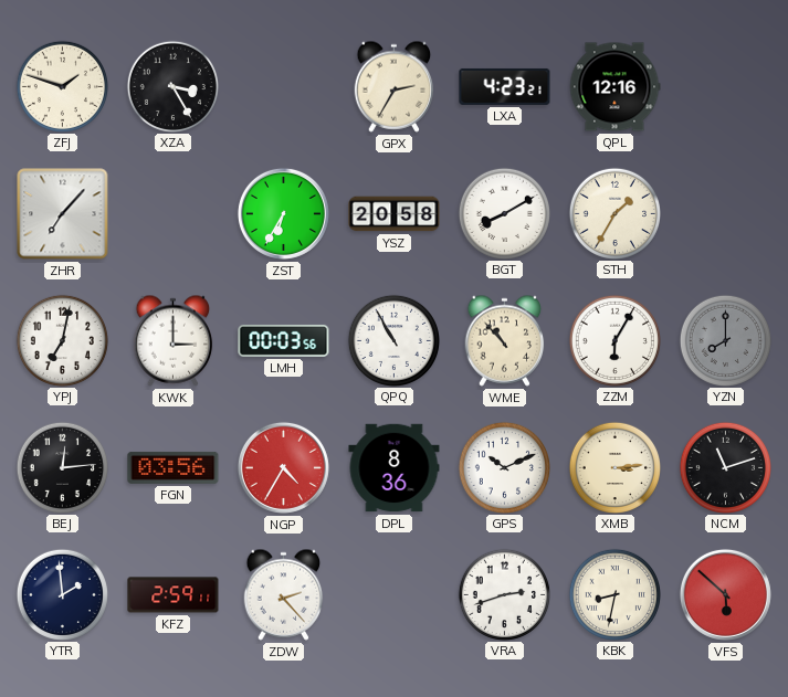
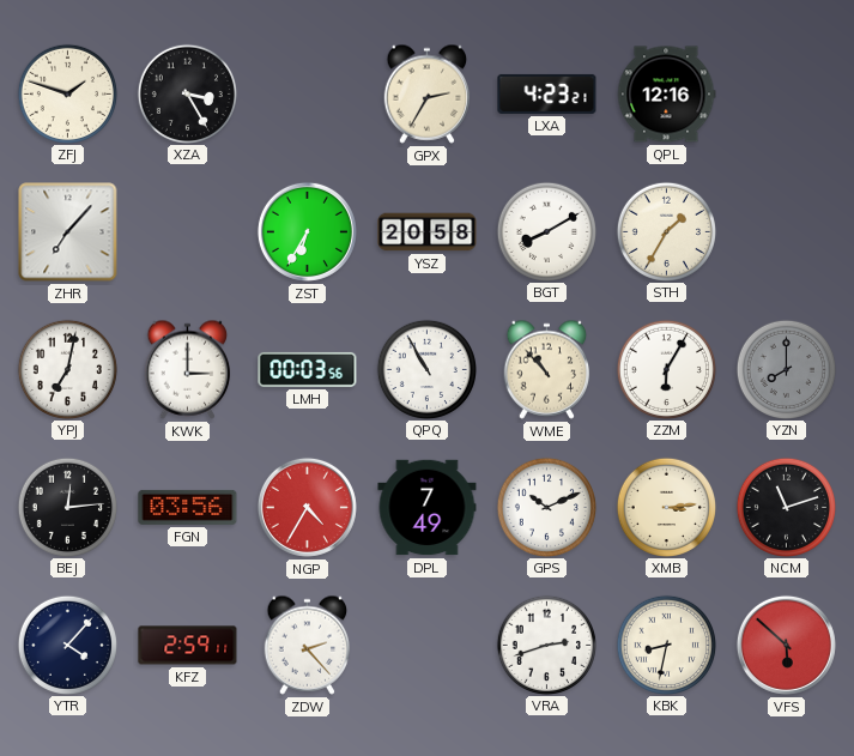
DPL: 8:36 -> 7:49
YTR: 1:59 -> 4:07
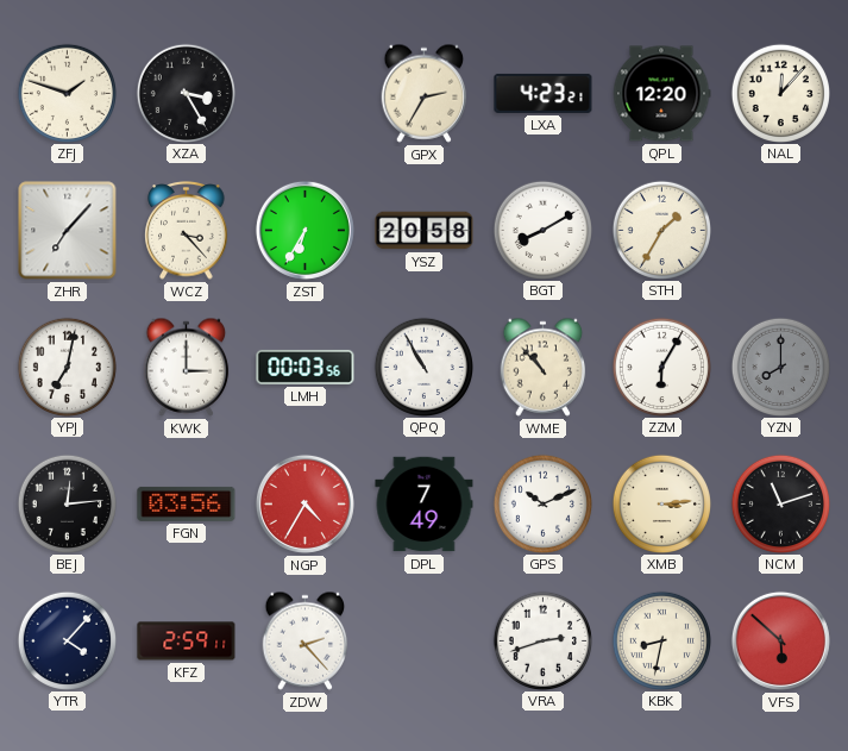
QPL: 12:16 -> 12:20
NAL: none -> 12:07
WCZ: none -> 3:23
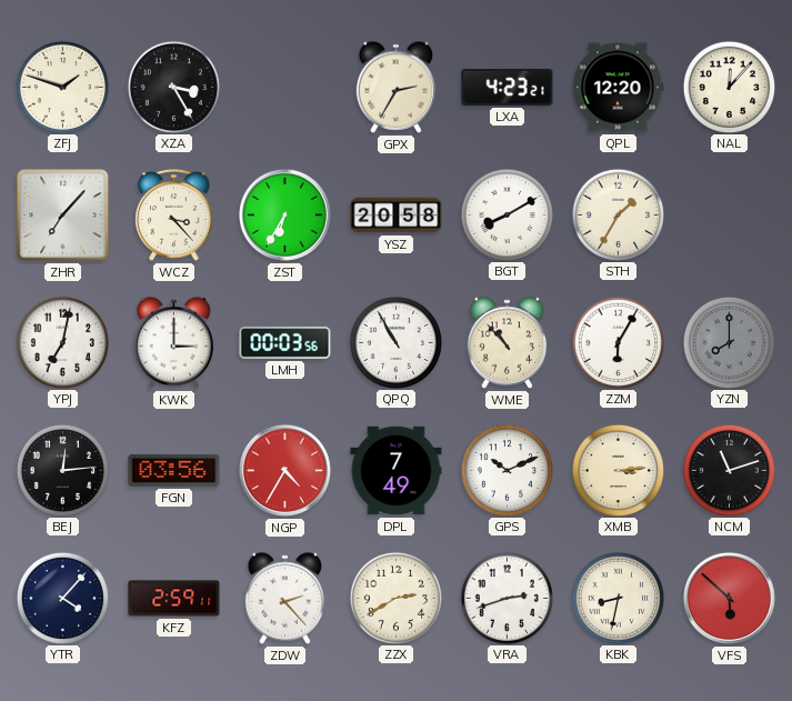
ZZX: none -> 2:40
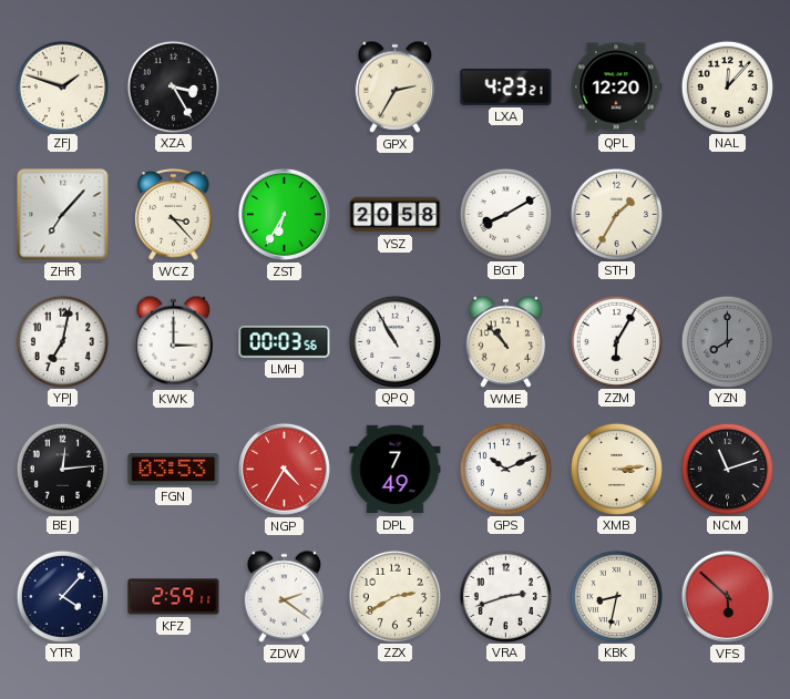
FGN: 03:56 -> 03:53
ZDW: 2:23 -> 2:21
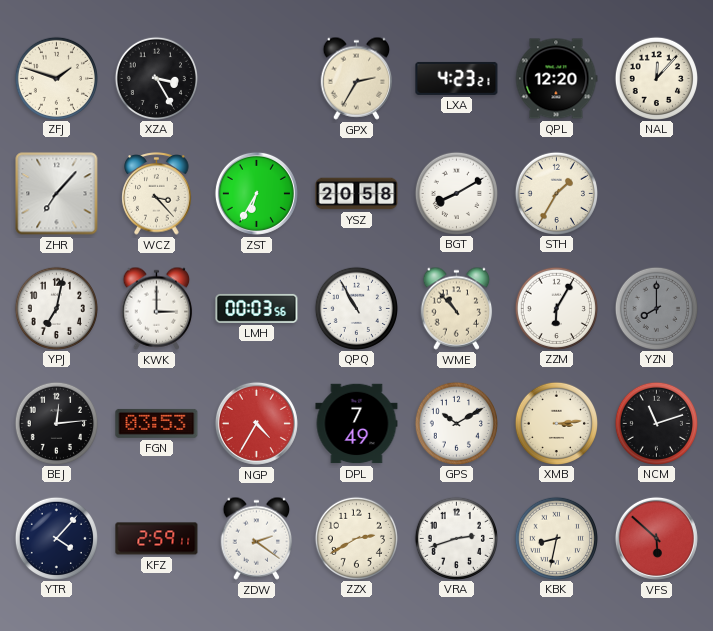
GPS: 10:11 -> 10:10
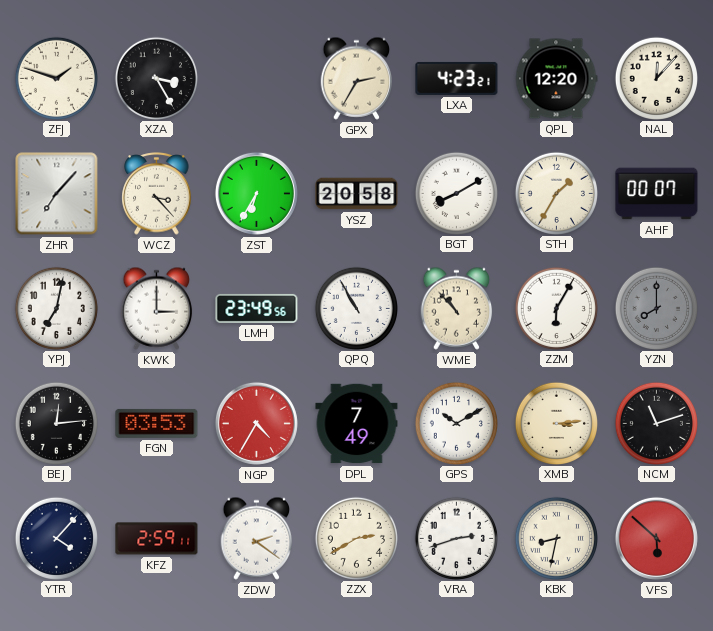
AHF: none -> 00:07
LMH: 00:03 -> 23:49
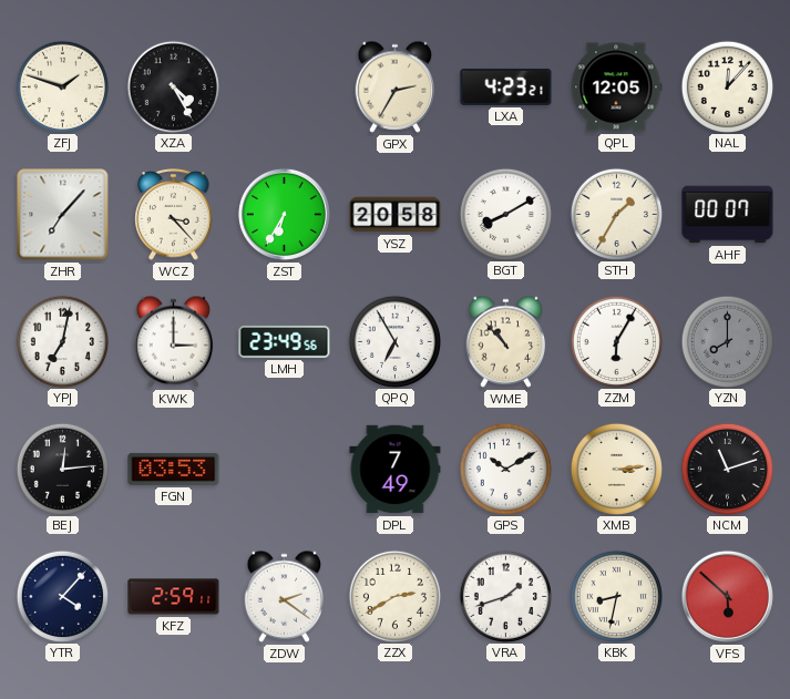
XZA: 3:25 -> 4:25
QPL: 12:20 -> 12:05
QPQ: 10:55 -> 6:55
NGP: 4:35 -> none
VRA: 2:42 -> 1:42
